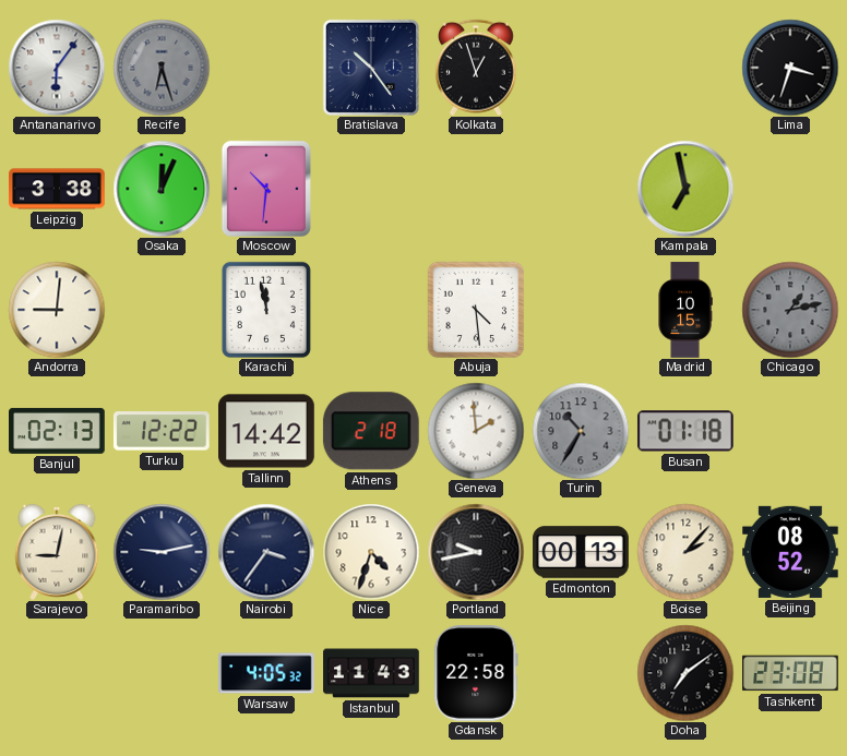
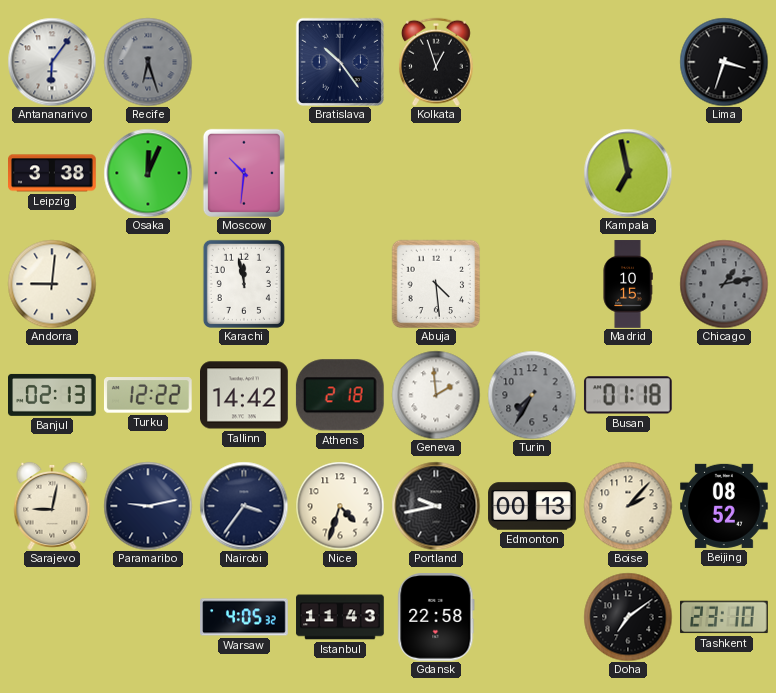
Turin: 10:35 -> 7:35
Tashkent: 23:08 -> 23:10
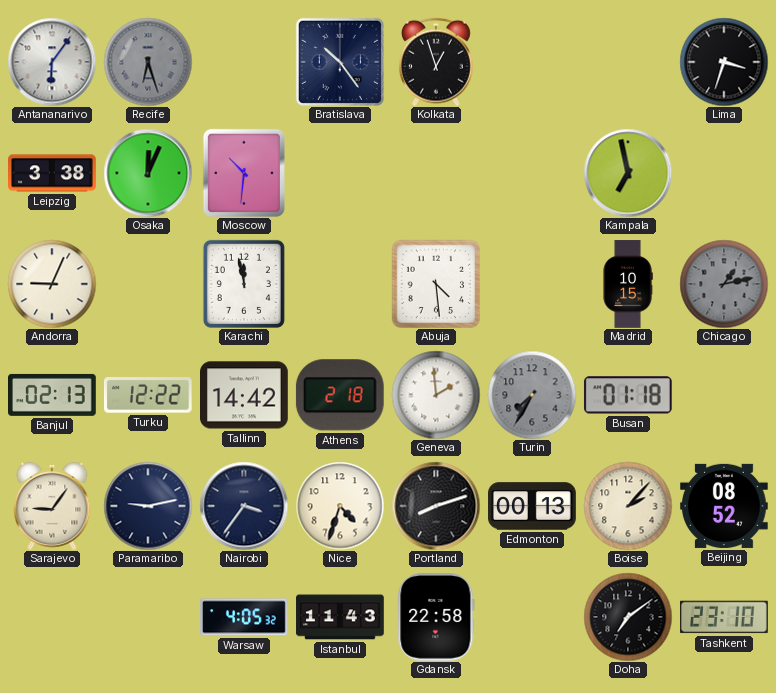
Andorra: 9:01 -> 9:04
Sarajevo: 9:02 -> 9:06
Portland: 9:43 -> 8:12
